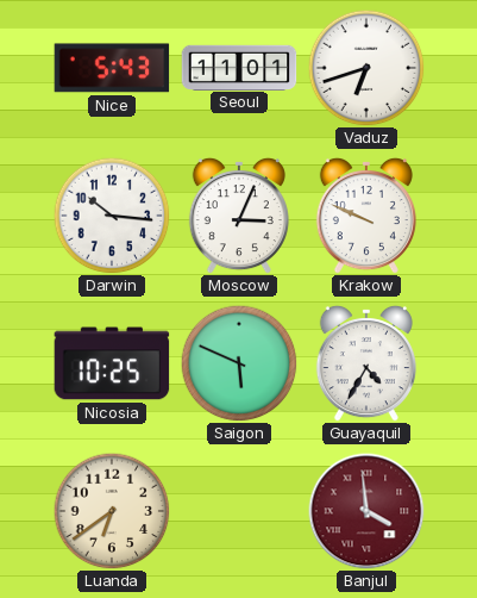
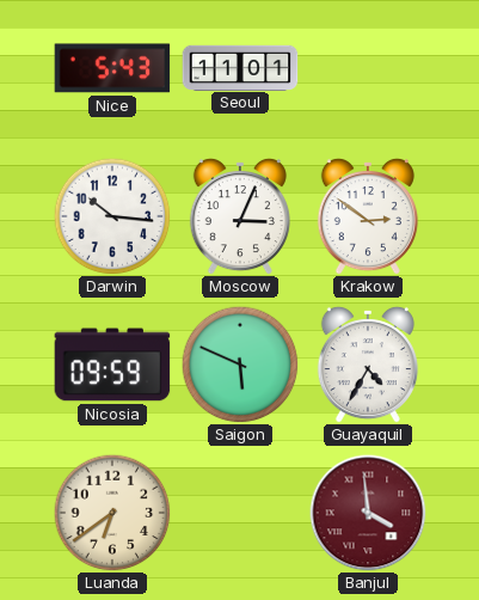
Vaduz: 6:42 -> none
Krakow: 9:49 -> 2:51
Nicosia: 10:25 -> 09:59
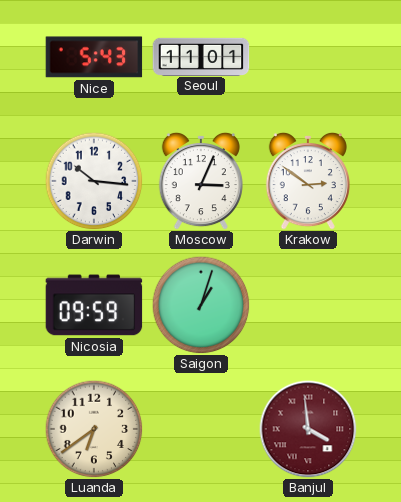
Saigon: 5:49 -> 1:03
Guayaquil: 4:35 -> none
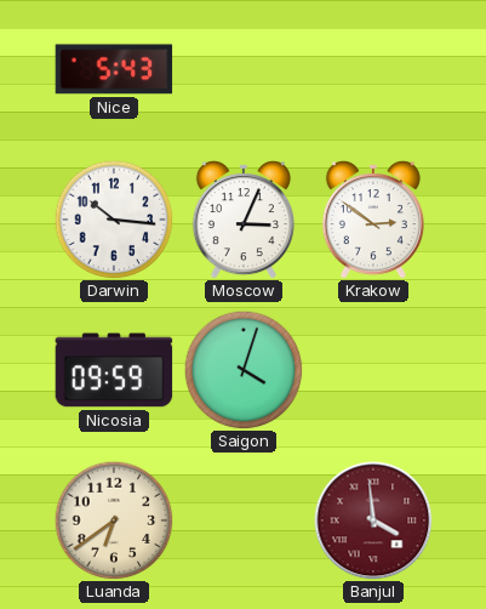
Seoul: 11:01 -> none
Saigon: 1:03 -> 4:03
